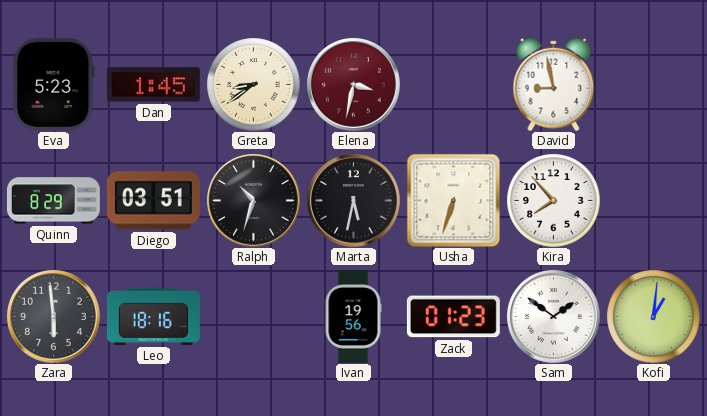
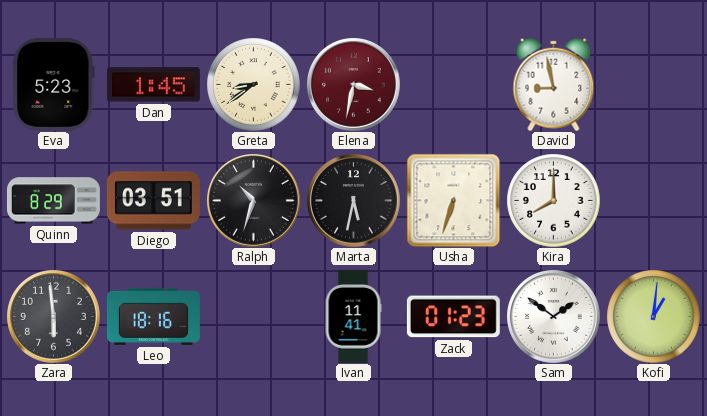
Kira: 7:53 -> 8:00
Ivan: 19:56 -> 11:41
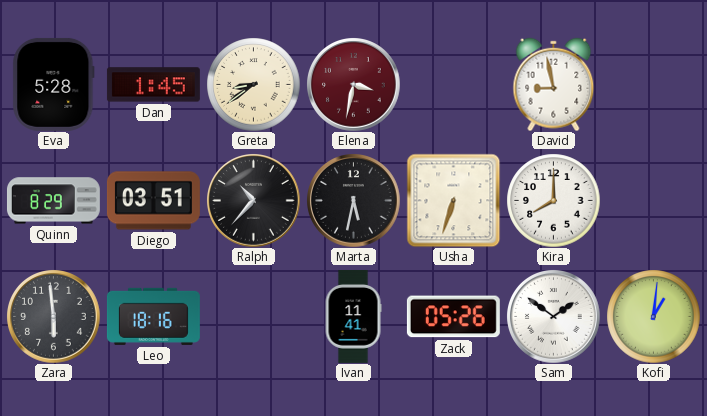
Eva: 5:23 -> 5:28
Ralph: 10:33 -> 10:37
Zack: 01:23 -> 05:26
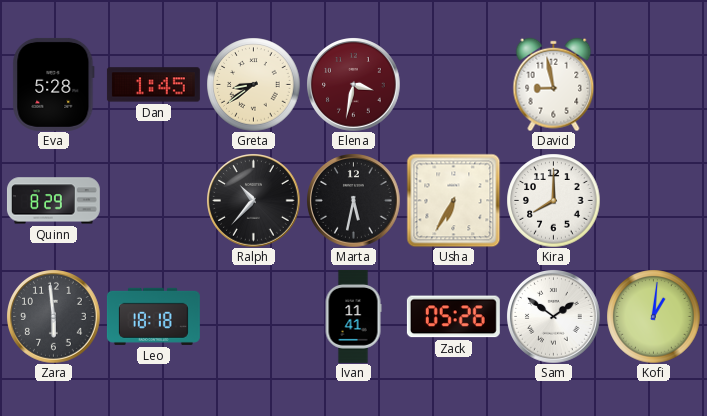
Diego: 03:51 -> none
Usha: 6:33 -> 6:35
Leo: 18:16 -> 18:18
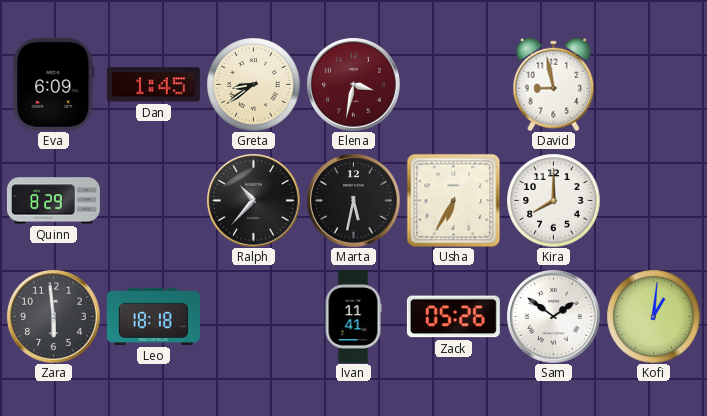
Eva: 5:28 -> 6:09
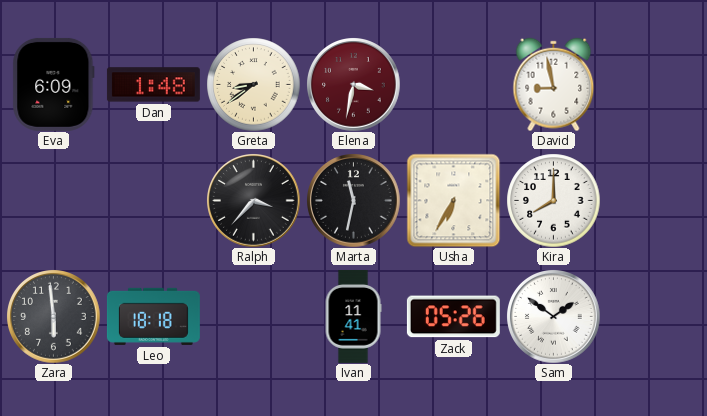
Dan: 1:45 -> 1:48
Quinn: 8:29 -> none
Ralph: 10:37 -> 3:37
Marta: 5:32 -> 11:32
Kofi: 1:01 -> none
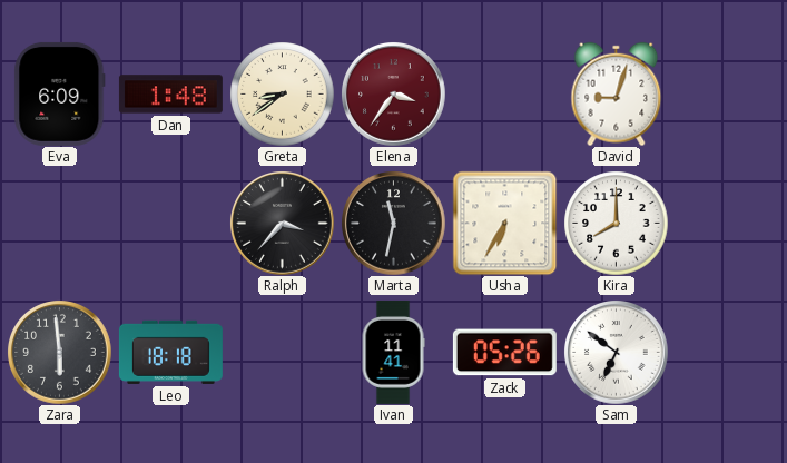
Elena: 3:32 -> 3:36
David: 8:58 -> 9:03
Sam: 1:51 -> 6:51
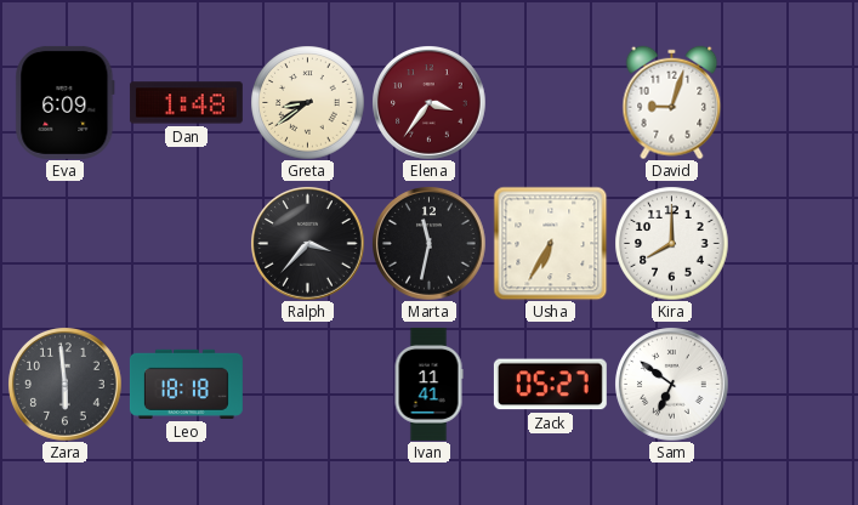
Zack: 05:26 -> 05:27
